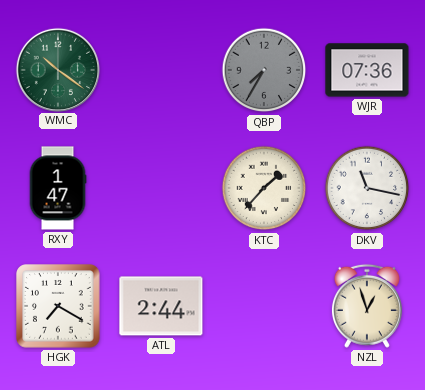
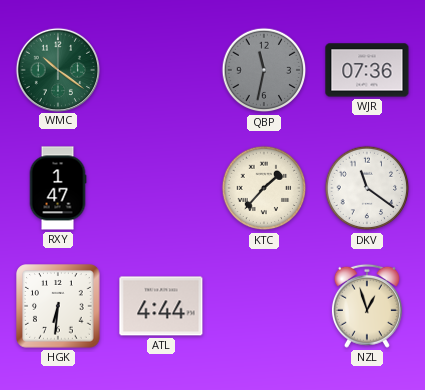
QBP: 7:35 -> 11:32
DKV: 11:17 -> 11:21
HGK: 7:20 -> 6:31
ATL: 2:44 -> 4:44
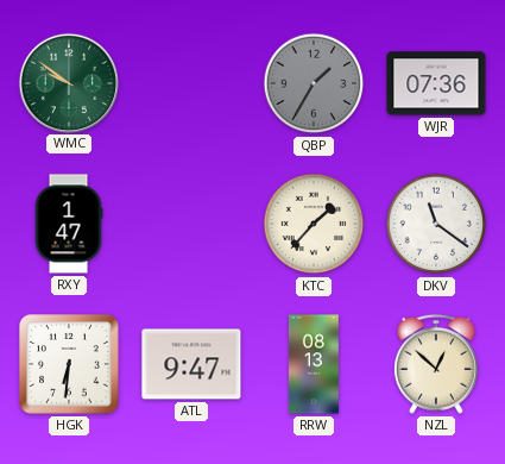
WMC: 10:21 -> 9:51
QBP: 11:32 -> 1:35
ATL: 4:44 -> 9:47
RRW: none -> 08:13
NZL: 12:57 -> 12:52
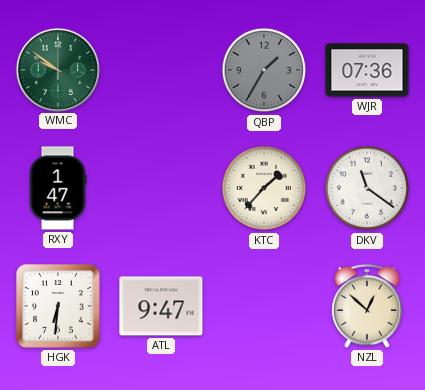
RRW: 08:13 -> none
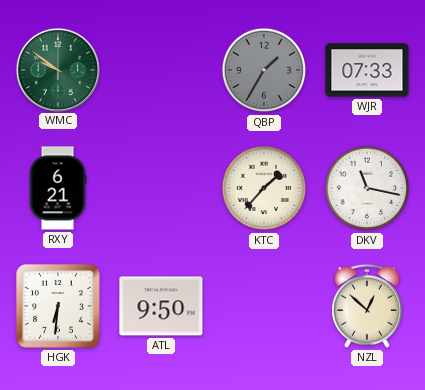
WJR: 07:36 -> 07:33
RXY: 1:47 -> 6:21
DKV: 11:21 -> 11:17
ATL: 9:47 -> 9:50
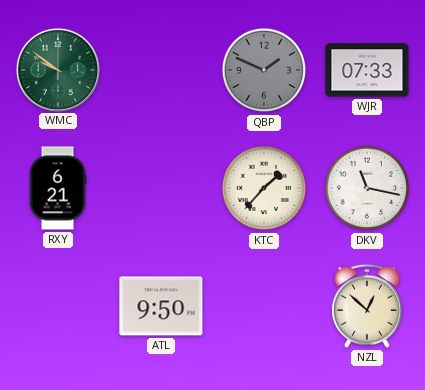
QBP: 1:35 -> 1:49
HGK: 6:31 -> none
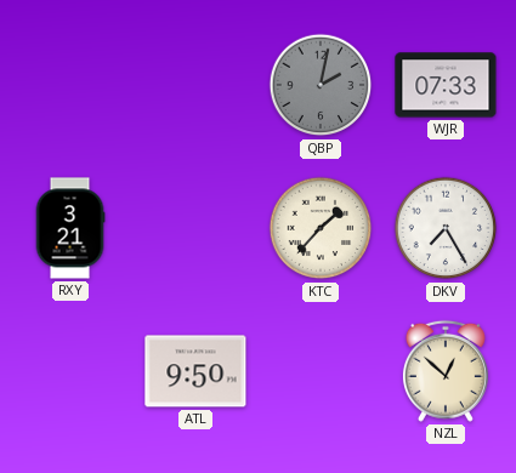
WMC: 9:51 -> none
QBP: 1:49 -> 2:02
RXY: 6:21 -> 3:21
DKV: 11:17 -> 7:25
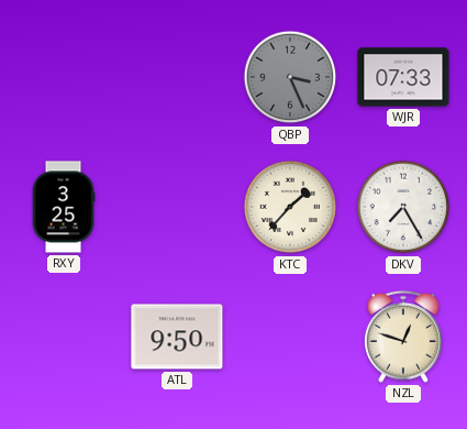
QBP: 2:02 -> 3:26
RXY: 3:21 -> 3:25
NZL: 12:52 -> 12:48
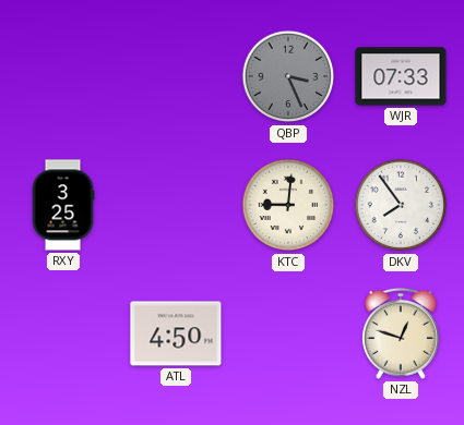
KTC: 1:37 -> 9:01
DKV: 7:25 -> 7:54
ATL: 9:50 -> 4:50
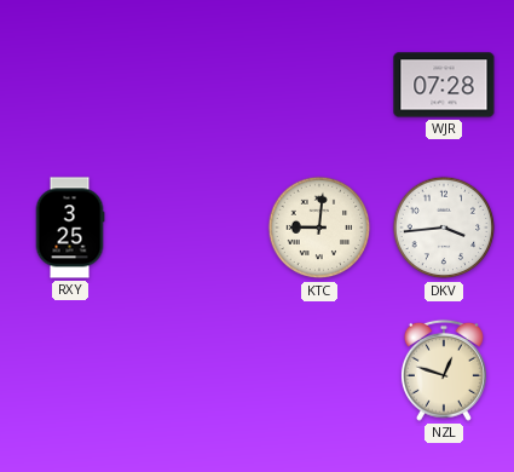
QBP: 3:26 -> none
WJR: 07:33 -> 07:28
DKV: 7:54 -> 3:44
ATL: 4:50 -> none
